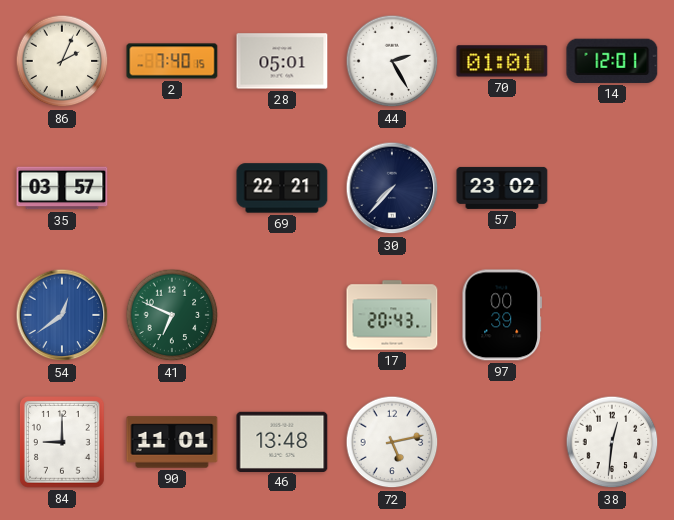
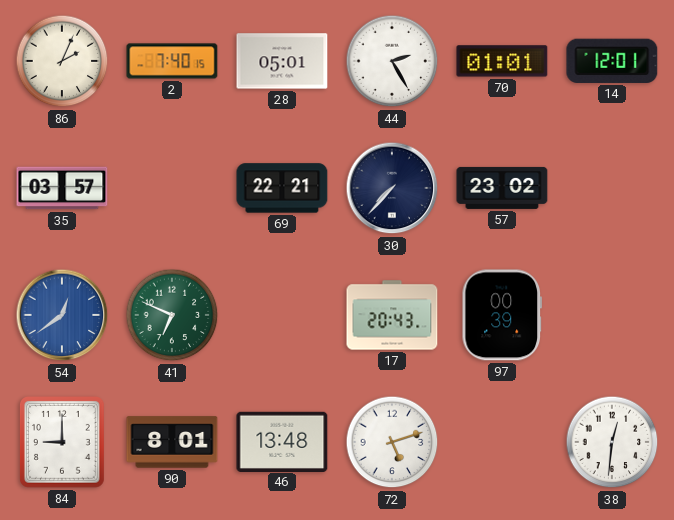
90: 11:01 -> 8:01
72: 5:13 -> 5:12
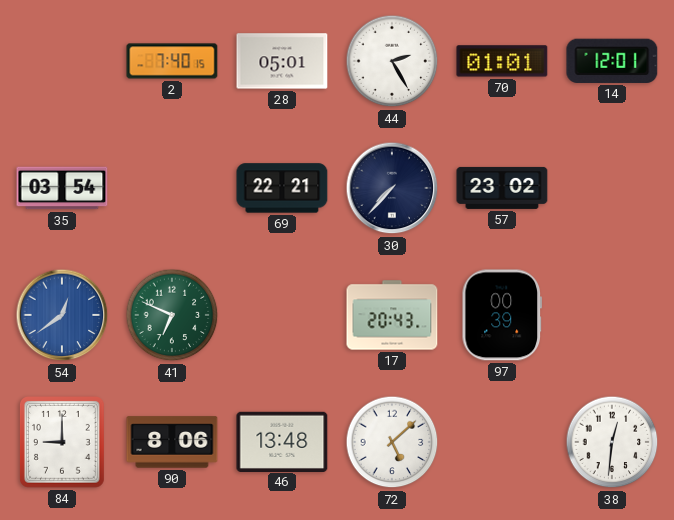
86: 2:04 -> none
35: 03:57 -> 03:54
90: 8:01 -> 8:06
72: 5:12 -> 5:08
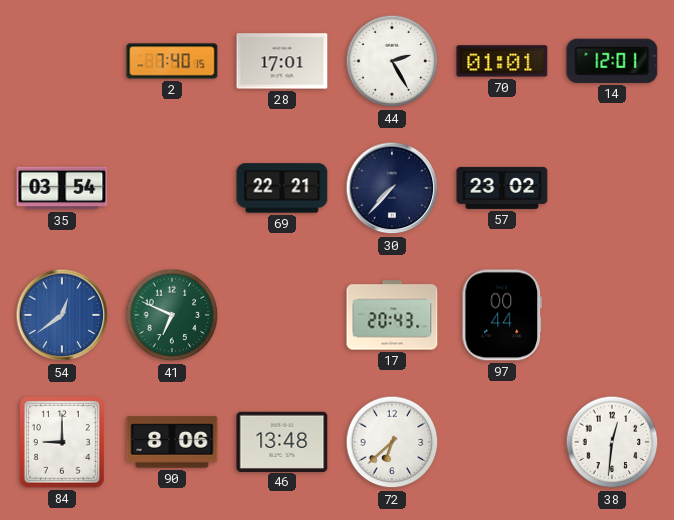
28: 05:01 -> 17:01
97: 00:39 -> 00:44
72: 5:08 -> 6:38
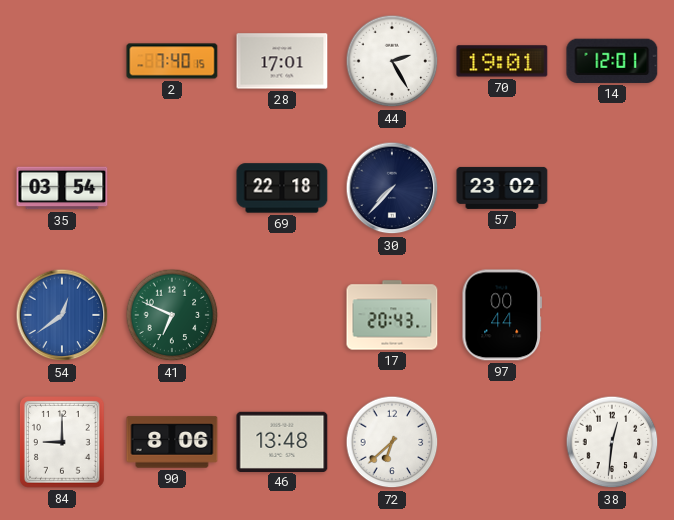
70: 01:01 -> 19:01
69: 22:21 -> 22:18
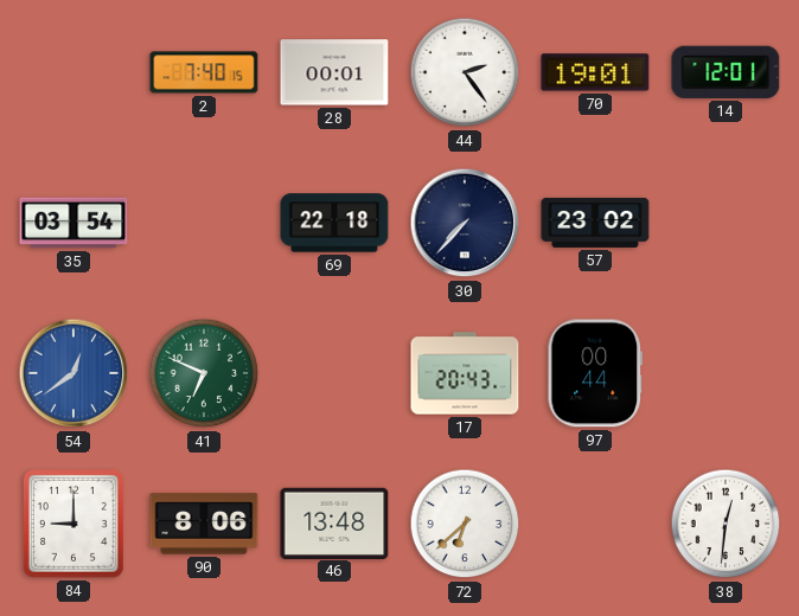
28: 17:01 -> 00:01
44: 2:25 -> 2:24
